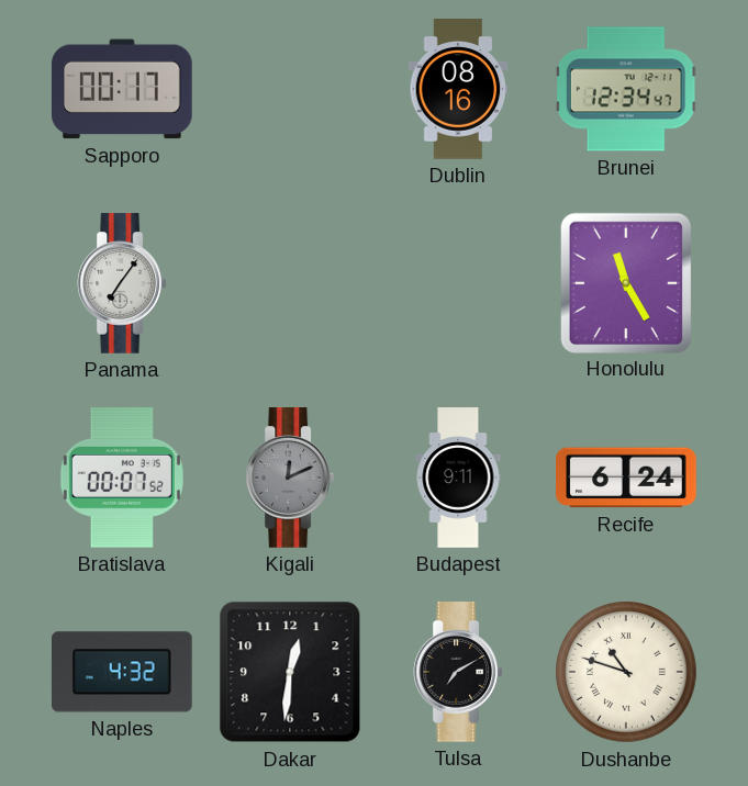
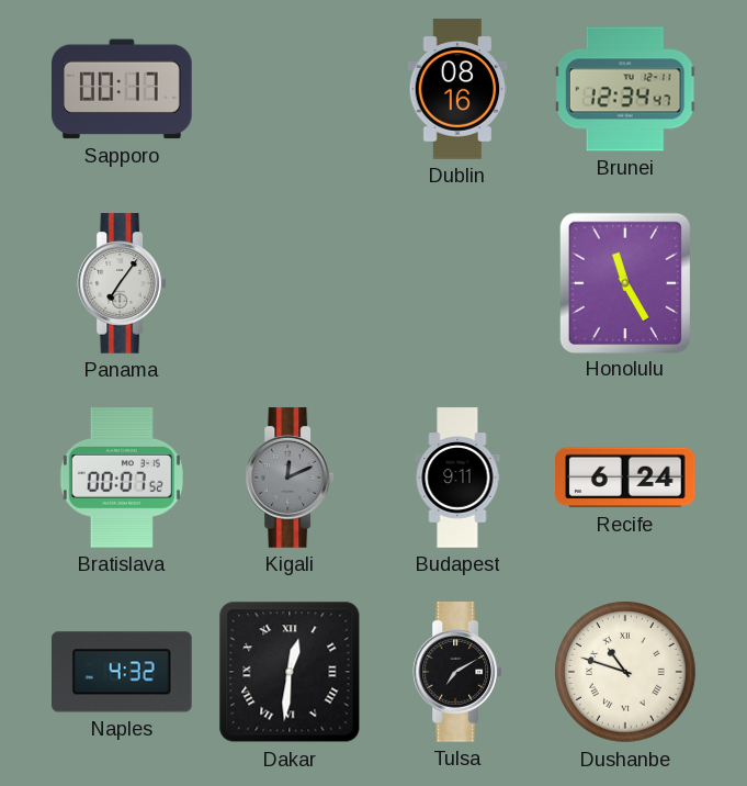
Dakar numerals: Arabic -> Roman
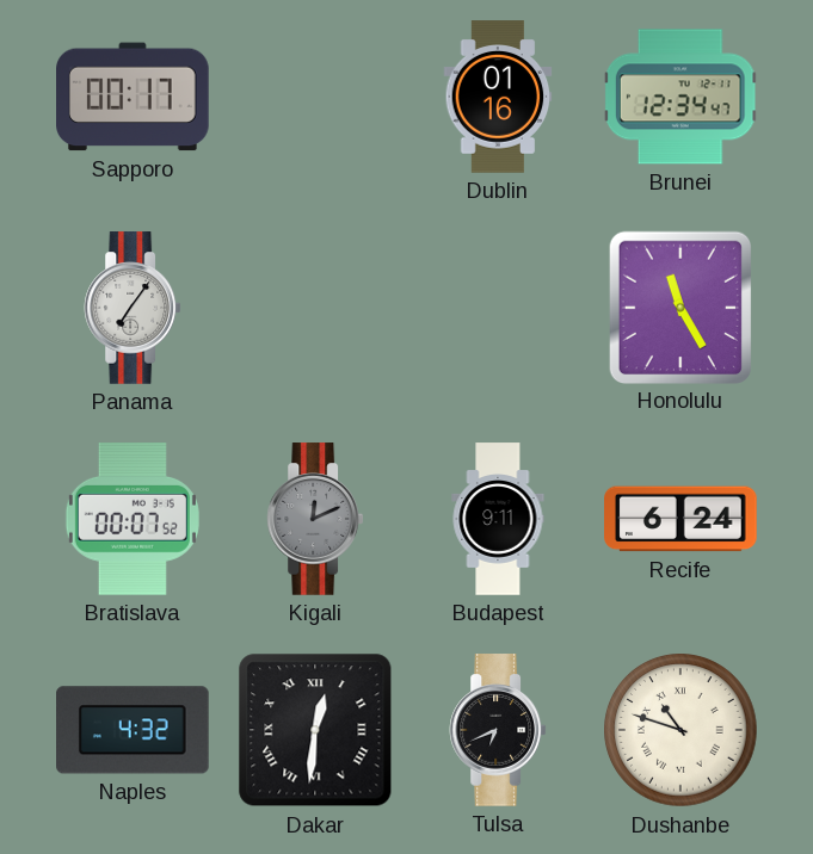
Dublin: 08:16 -> 01:16
Tulsa: 7:10 -> 6:41
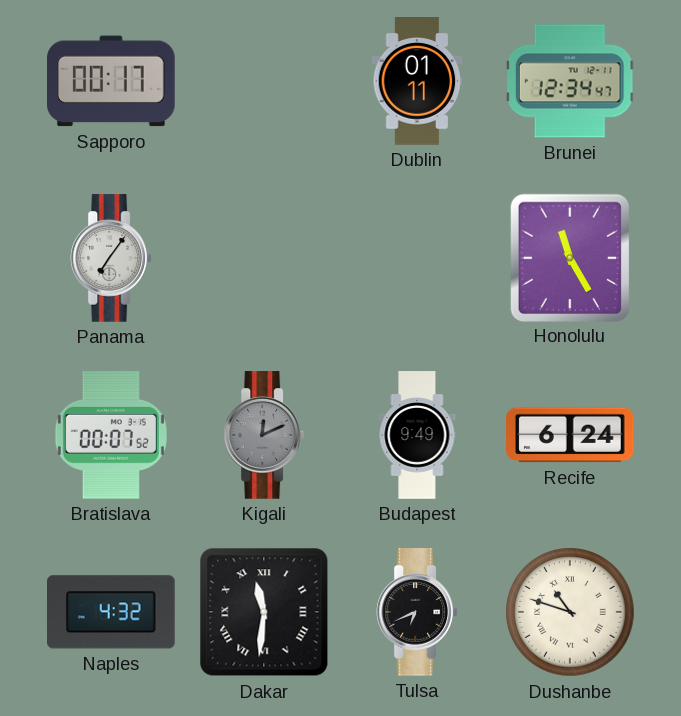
Dublin: 01:16 -> 01:11
Budapest: 9:11 -> 9:49
Dakar: 12:31 -> 11:31
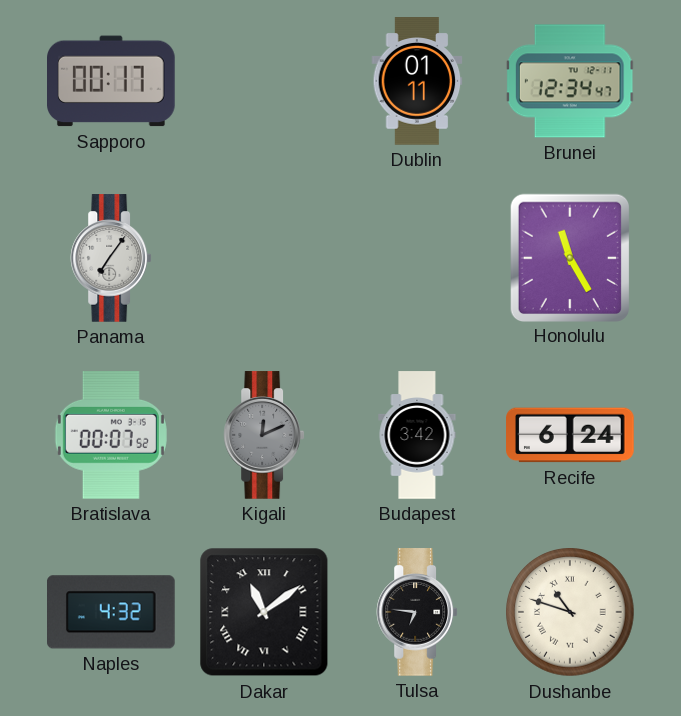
Budapest: 9:49 -> 3:42
Dakar: 11:31 -> 11:09
Tulsa: 6:41 -> 6:46
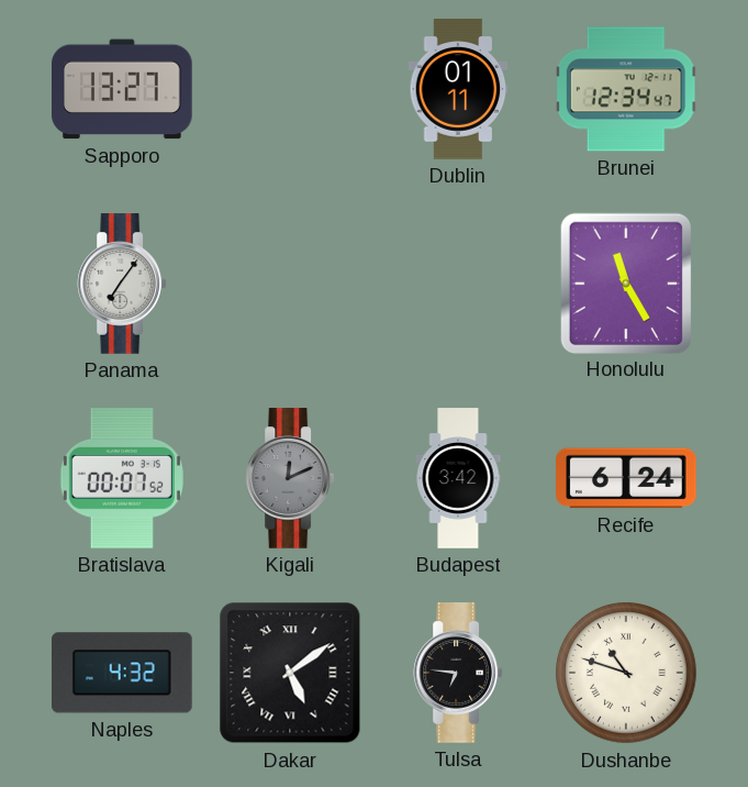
Sapporo: 00:17 -> 13:27
Dakar: 11:09 -> 5:09
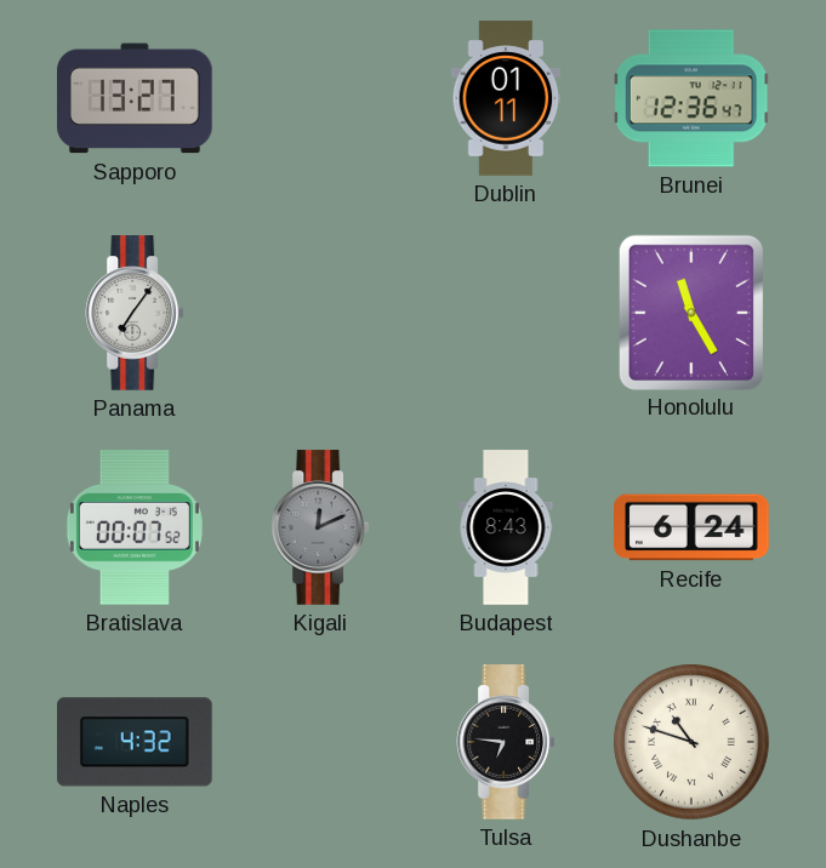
Brunei: 12:34 -> 12:36
Budapest: 3:42 -> 8:43
Dakar: 5:09 -> none
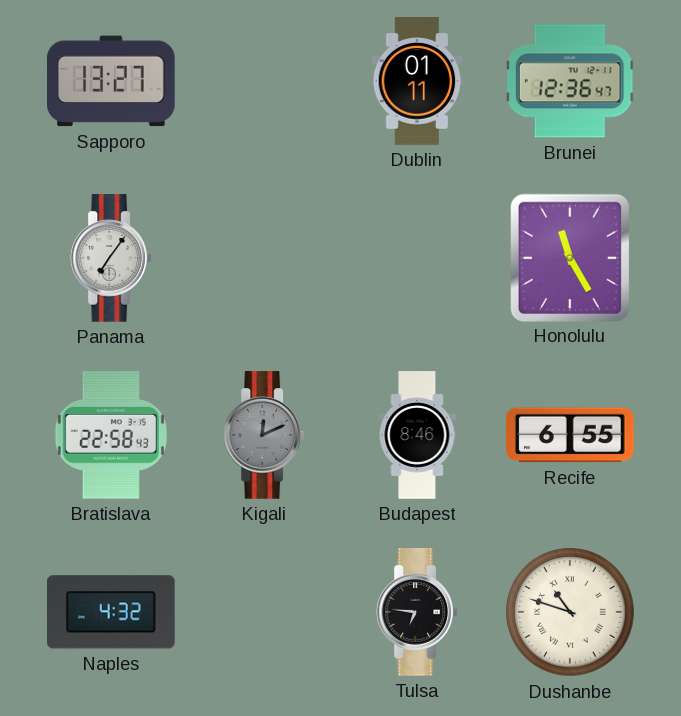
Bratislava: 00:07 -> 22:58
Budapest: 8:43 -> 8:46
Recife: 6:24 -> 6:55
